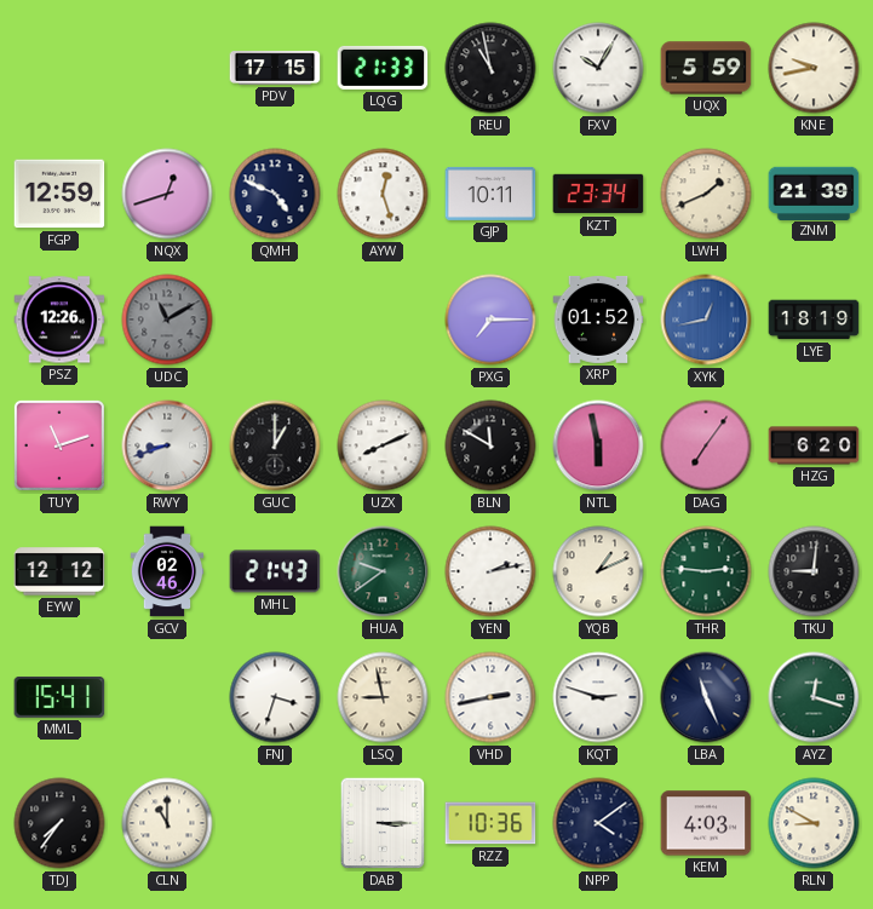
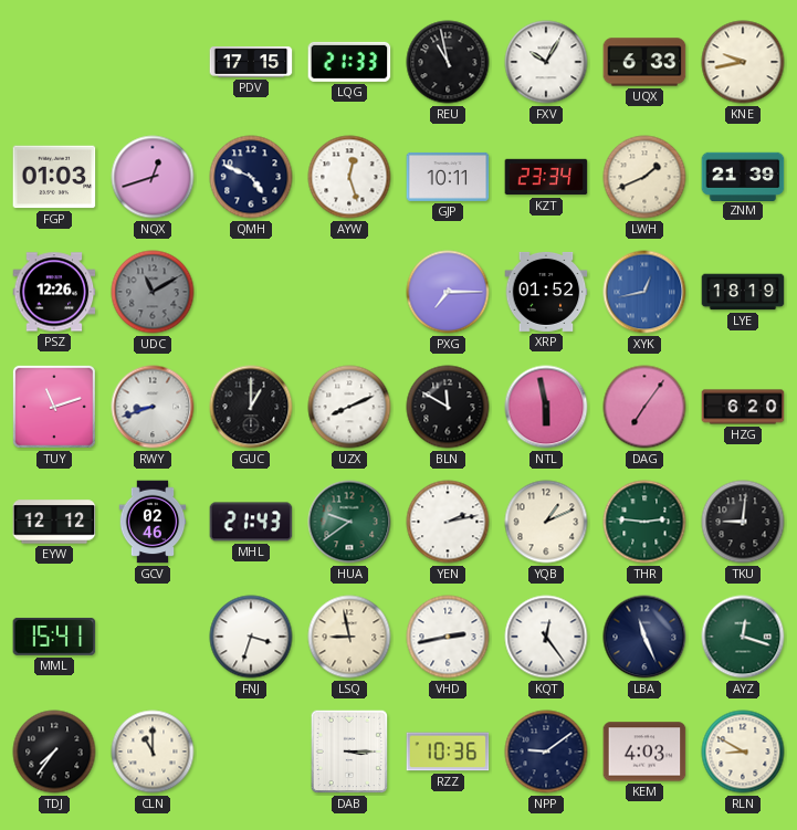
UQX: 5:59 -> 6:33
FGP: 12:59 -> 01:03
KQT: 2:48 -> 12:24
NPP: 4:09 -> 9:09
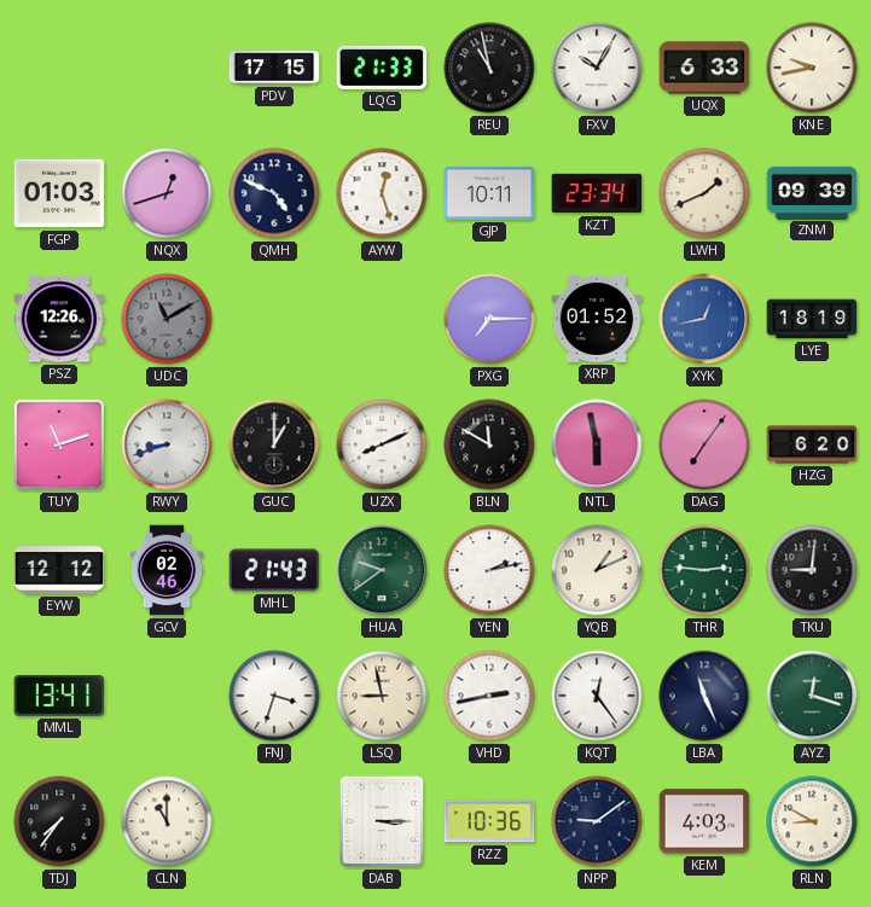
ZNM: 21:39 -> 09:39
MML: 15:41 -> 13:41
